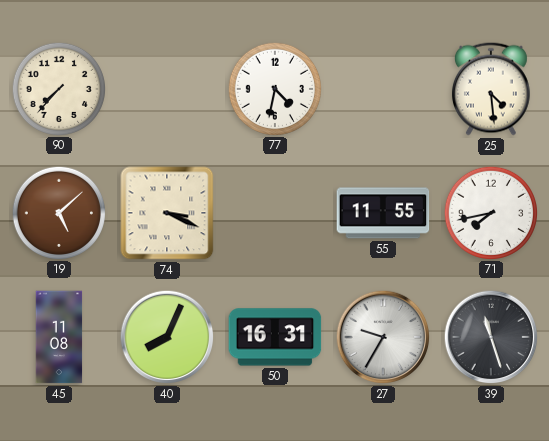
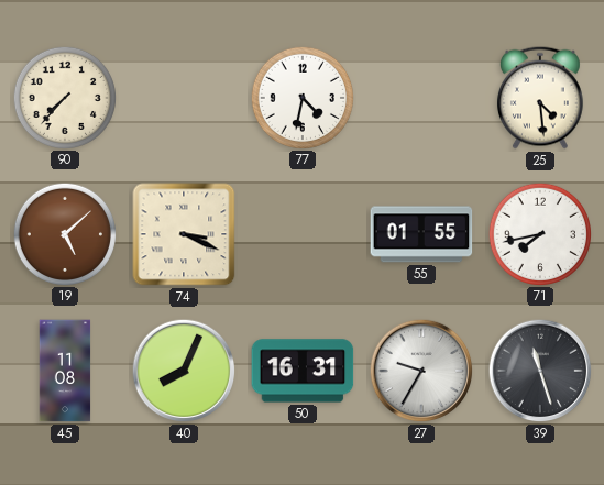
55: 11:55 -> 01:55
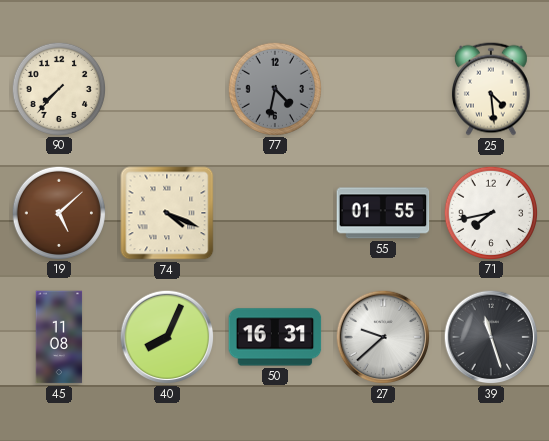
77 dial: white -> grey
74: 3:19 -> 4:19
27: 9:35 -> 9:38
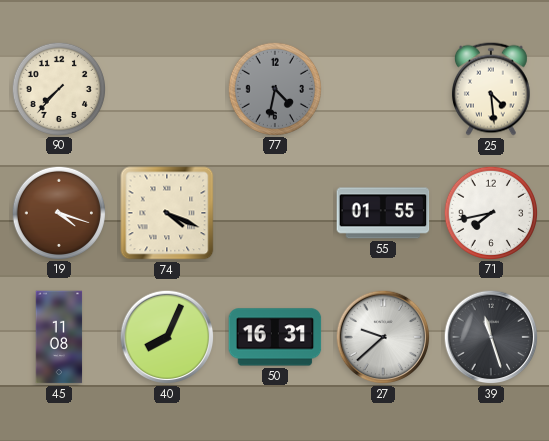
19: 5:08 -> 4:18
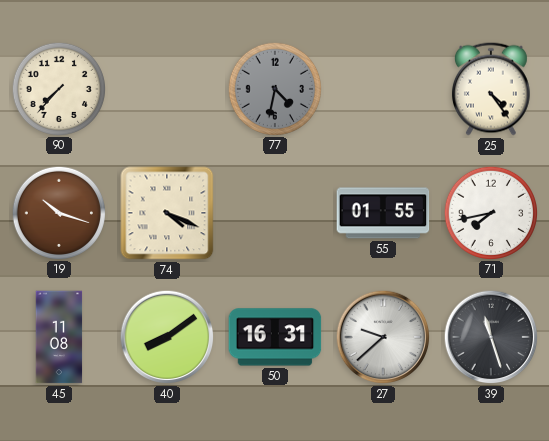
25: 4:29 -> 4:24
19: 4:18 -> 10:18
40: 8:04 -> 8:09
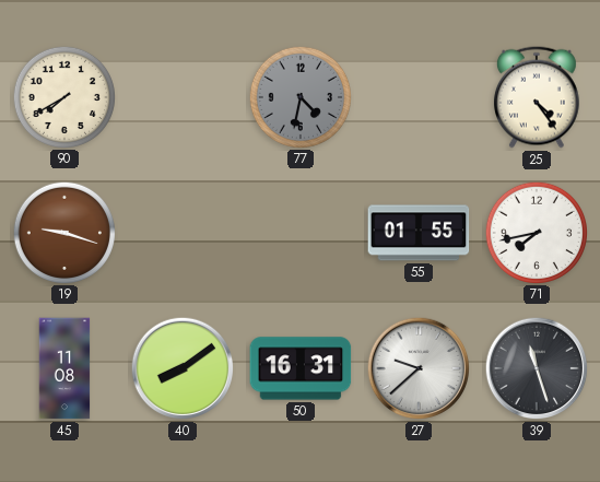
90: 7:37 -> 7:40
19: 10:18 -> 9:18
74: 4:19 -> none
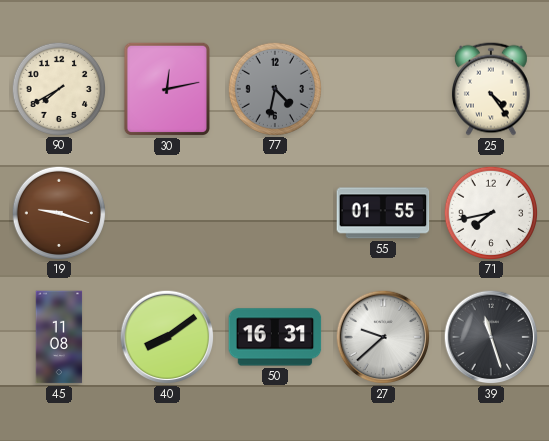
30: none -> 12:13
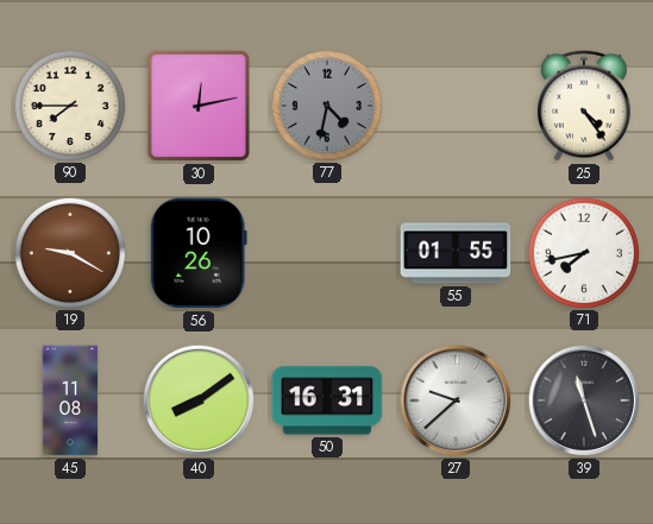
90: 7:40 -> 7:45
19: 9:18 -> 9:20
56: none -> 10:26
